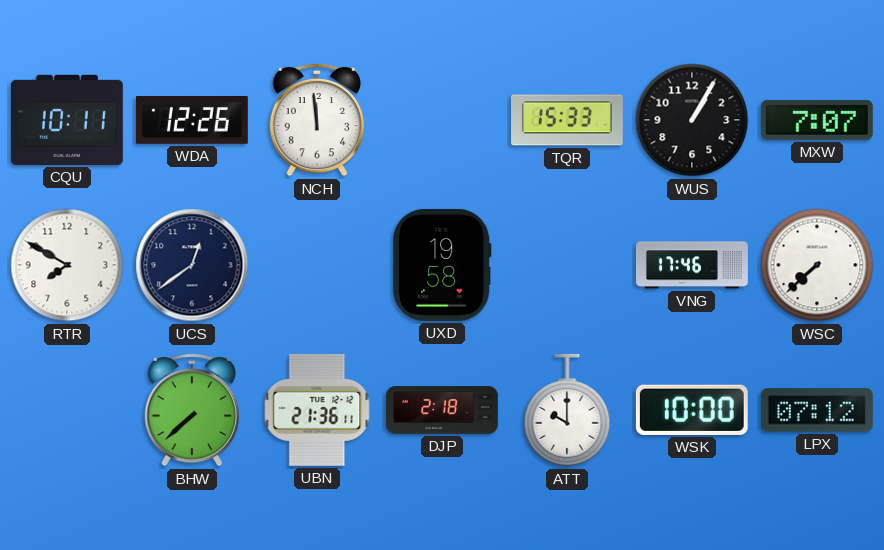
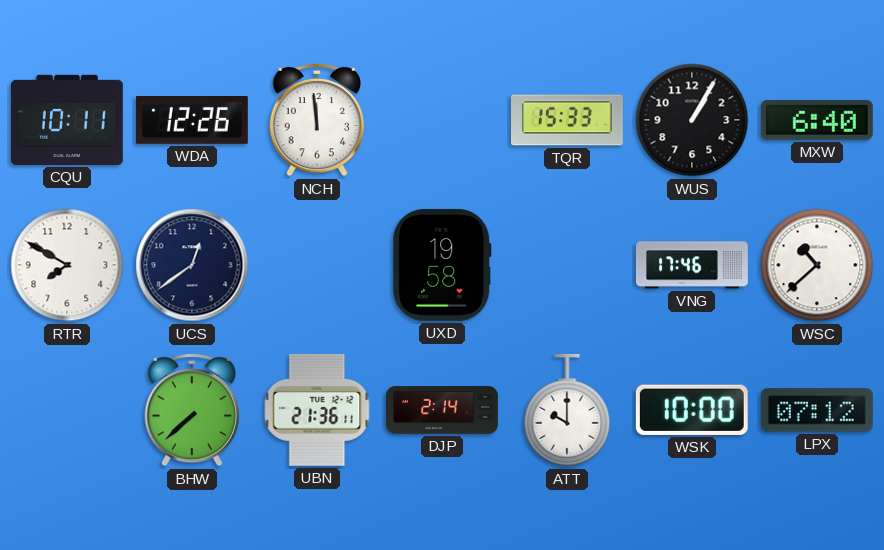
MXW: 7:07 -> 6:40
WSC: 7:38 -> 10:38
DJP: 2:18 -> 2:14
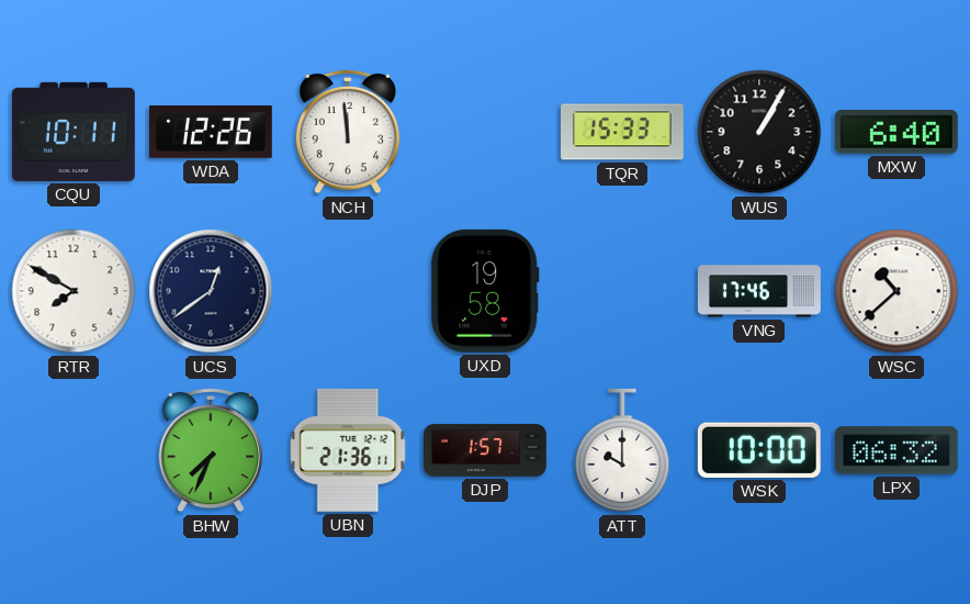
BHW: 7:38 -> 7:34
DJP: 2:14 -> 1:57
LPX: 07:12 -> 06:32
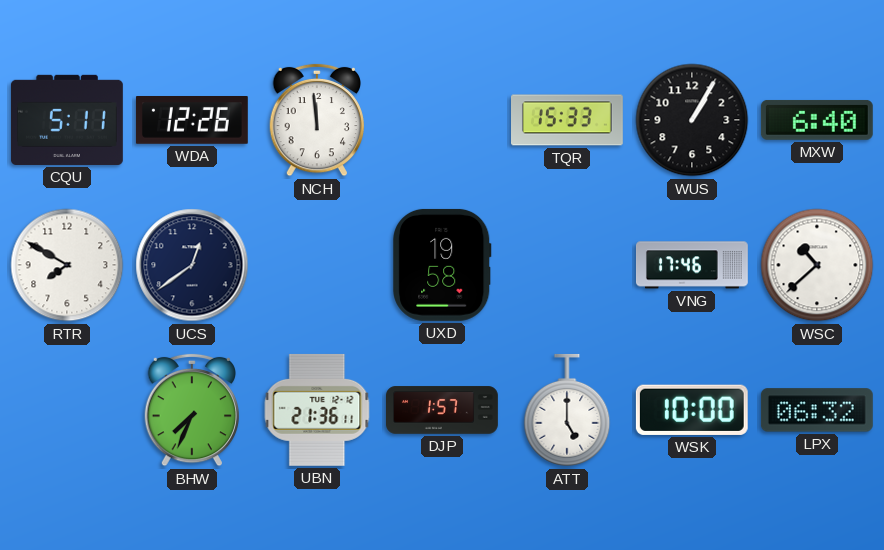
CQU: 10:11 -> 5:11
ATT: 10:00 -> 5:00
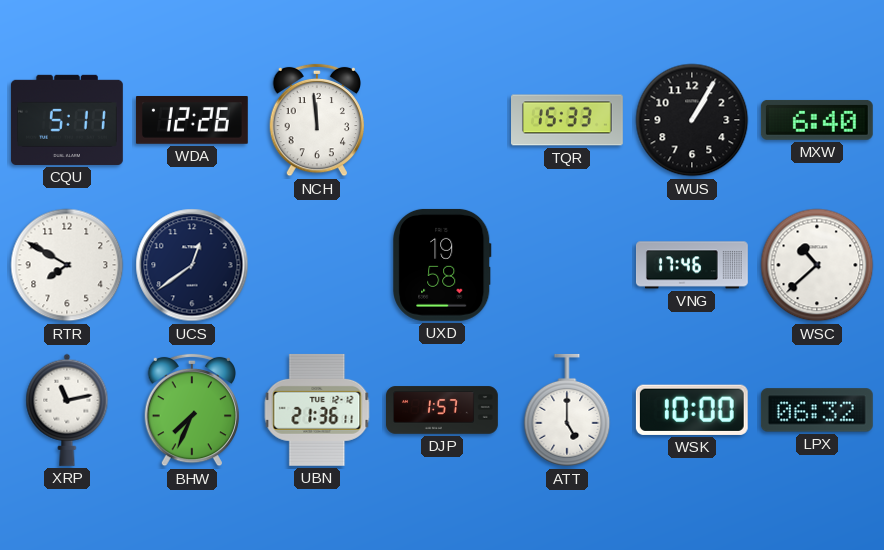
XRP: none -> 11:13
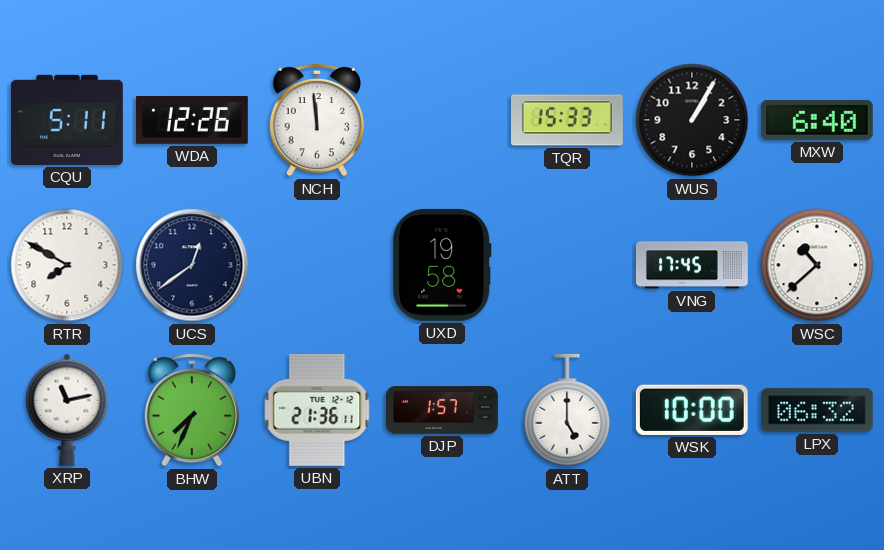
VNG: 17:46 -> 17:45
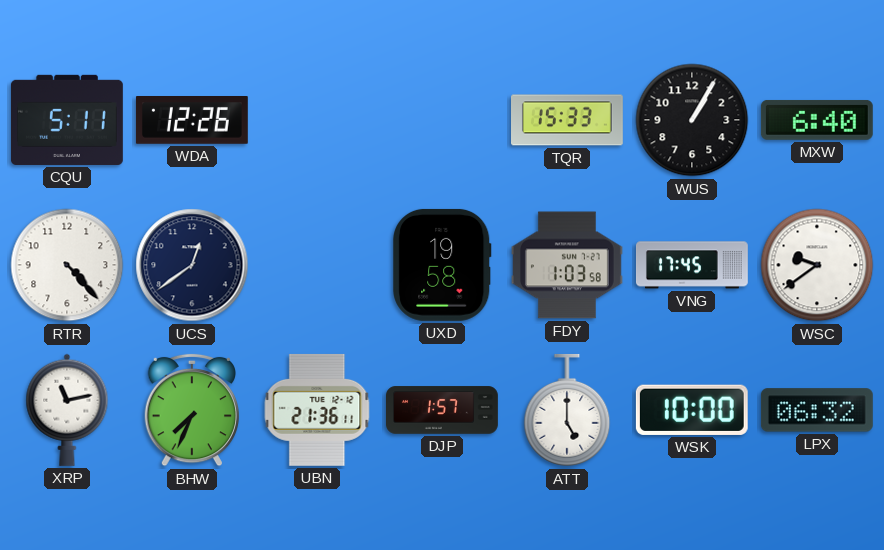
NCH: 11:59 -> none
RTR: 7:50 -> 4:23
FDY: none -> 1:03
WSC: 10:38 -> 9:39
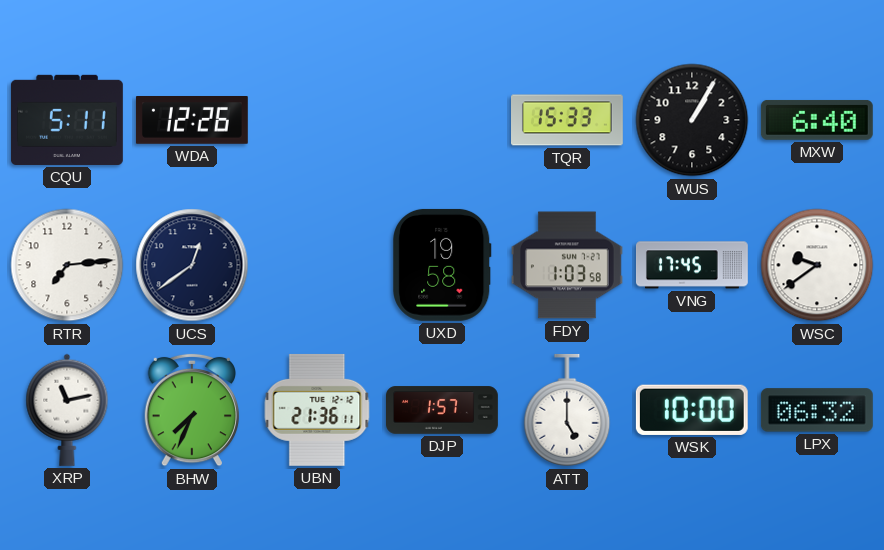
RTR: 4:23 -> 7:14
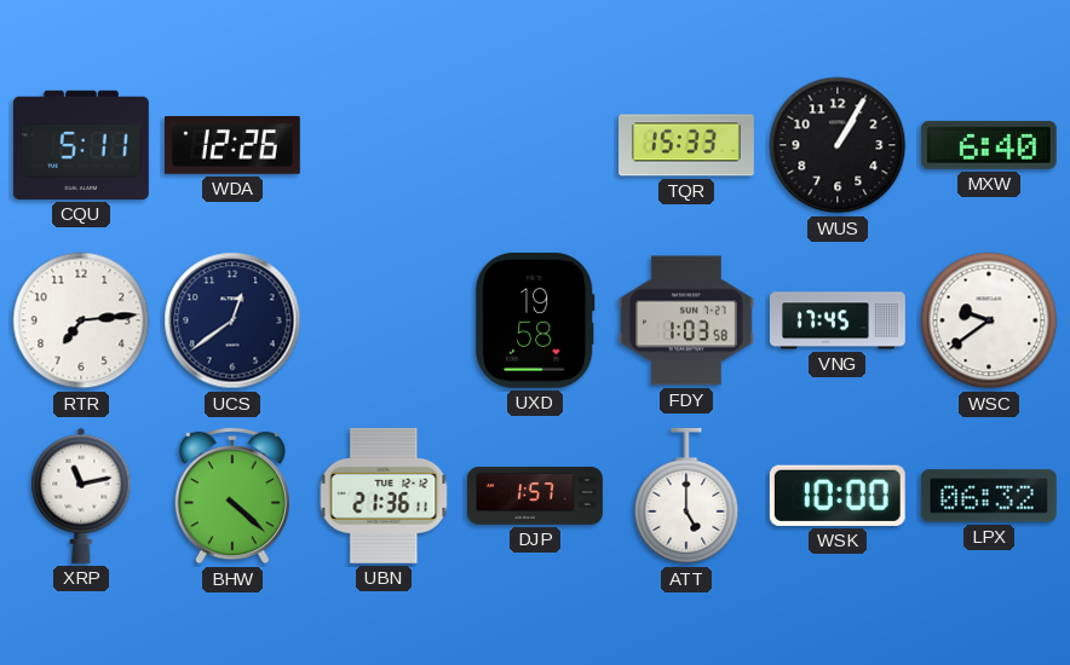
BHW: 7:34 -> 4:22
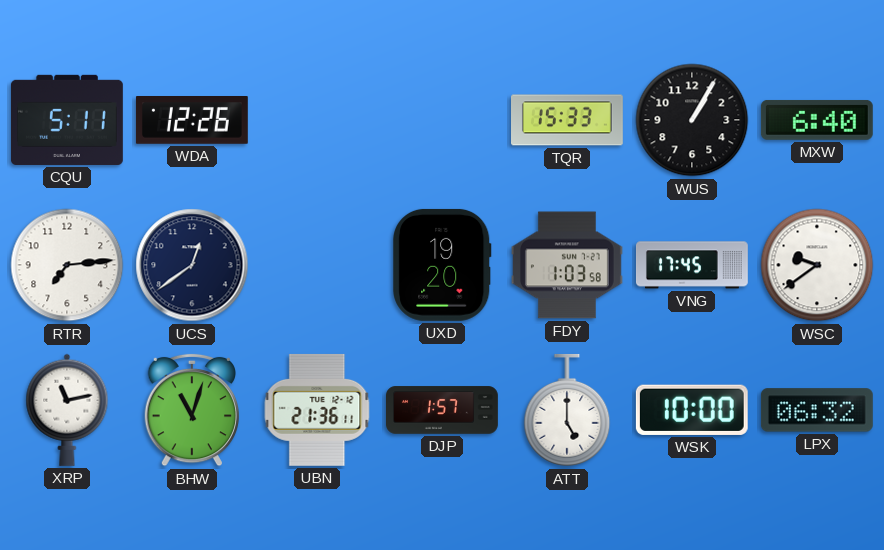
UXD: 19:58 -> 19:20
BHW: 4:22 -> 11:03
